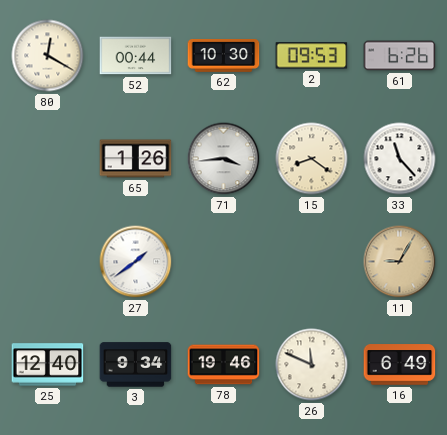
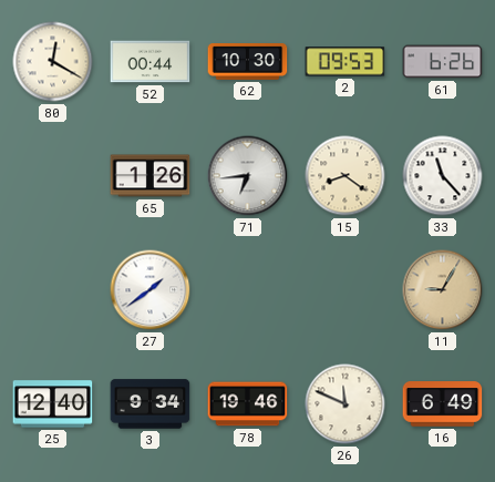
71: 3:44 -> 6:44
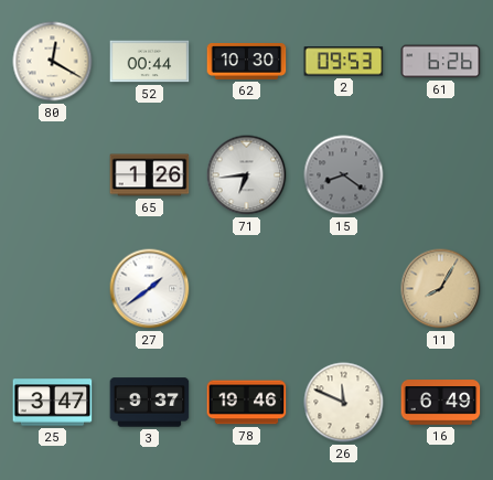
15 dial: cream -> grey
33: 11:23 -> none
11: 9:05 -> 8:05
25: 12:40 -> 3:47
3: 9:34 -> 9:37
